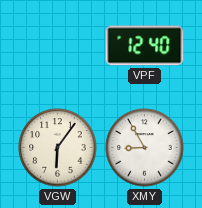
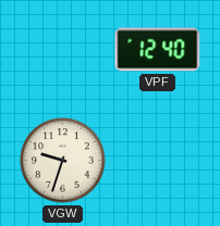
VGW: 6:06 -> 9:33
XMY: 8:55 -> none
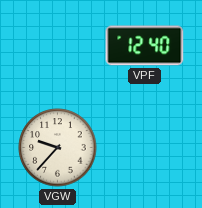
VGW: 9:33 -> 9:37
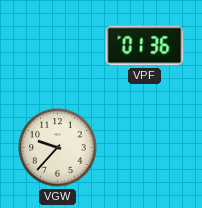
VPF: 12:40 -> 01:36
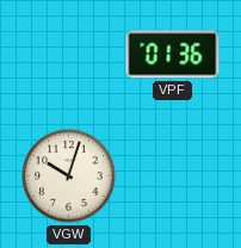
VGW: 9:37 -> 10:03
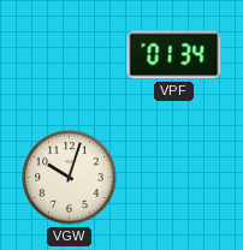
VPF: 01:36 -> 01:34
